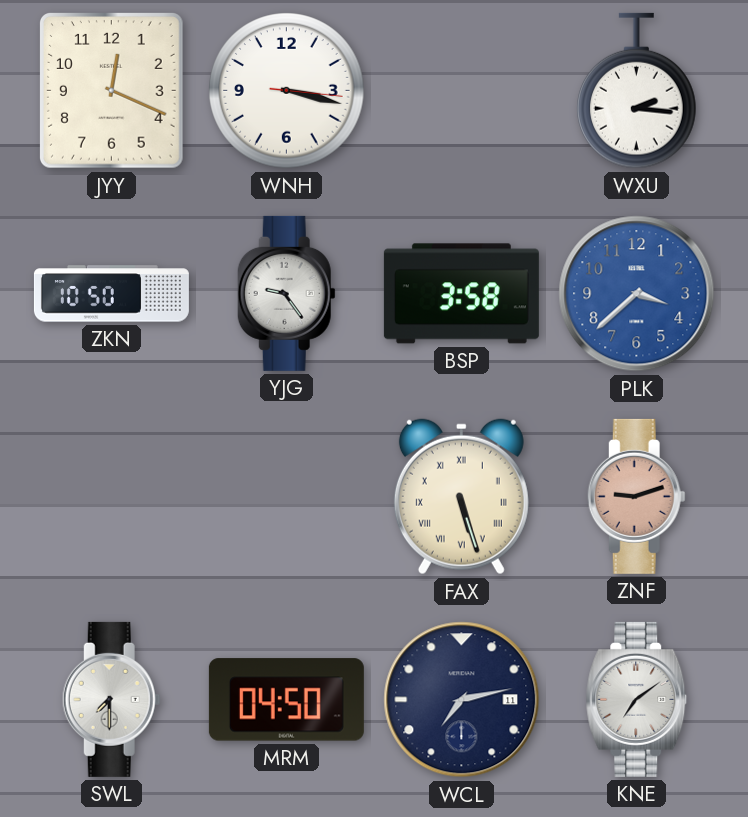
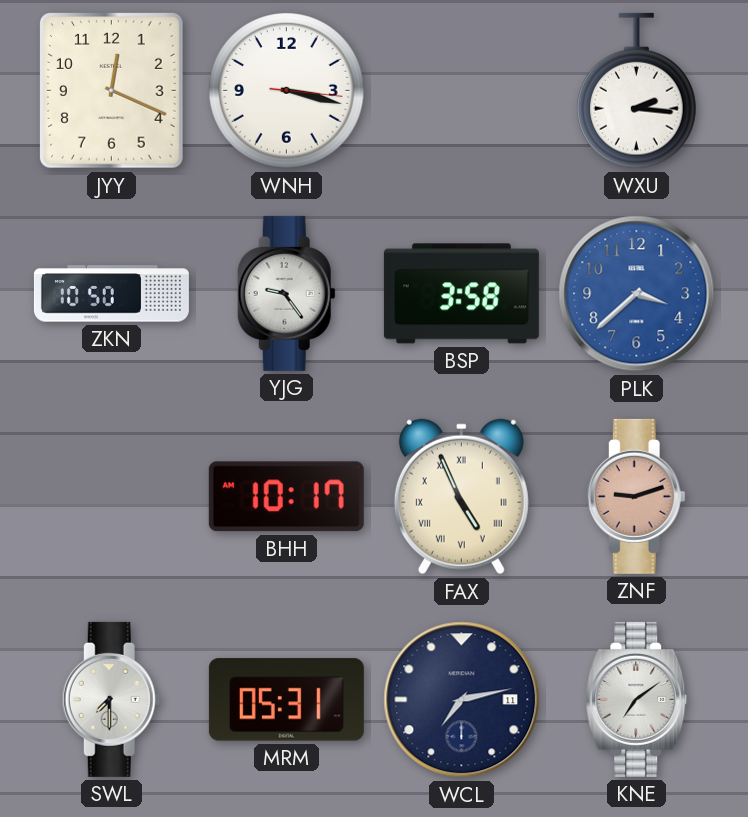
BHH: none -> 10:17
FAX: 5:27 -> 4:56
MRM: 04:50 -> 05:31
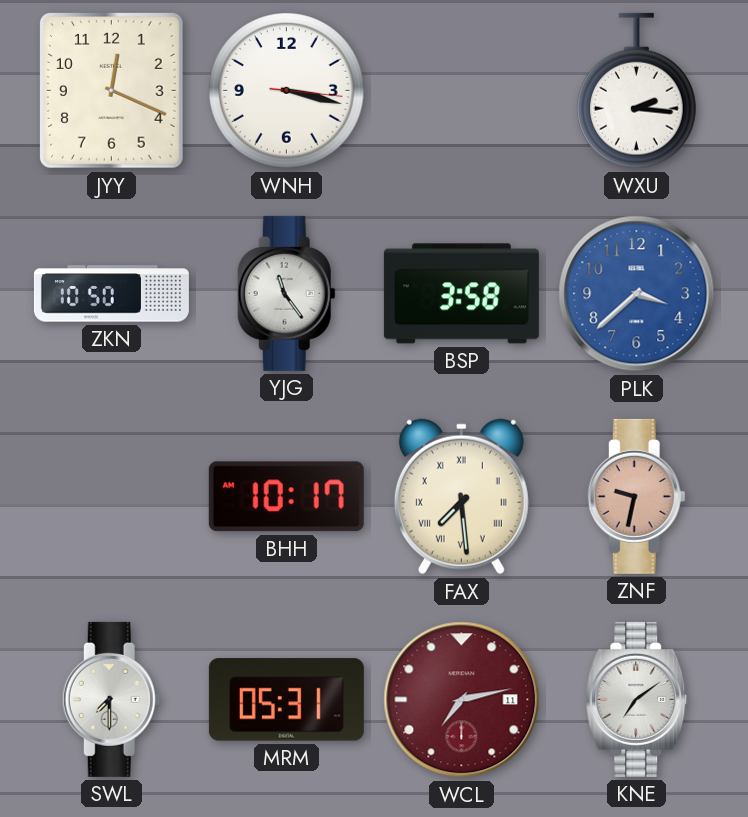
YJG: 9:24 -> 11:24
FAX: 4:56 -> 7:29
ZNF: 9:12 -> 9:32
WCL dial: navy -> burgundy
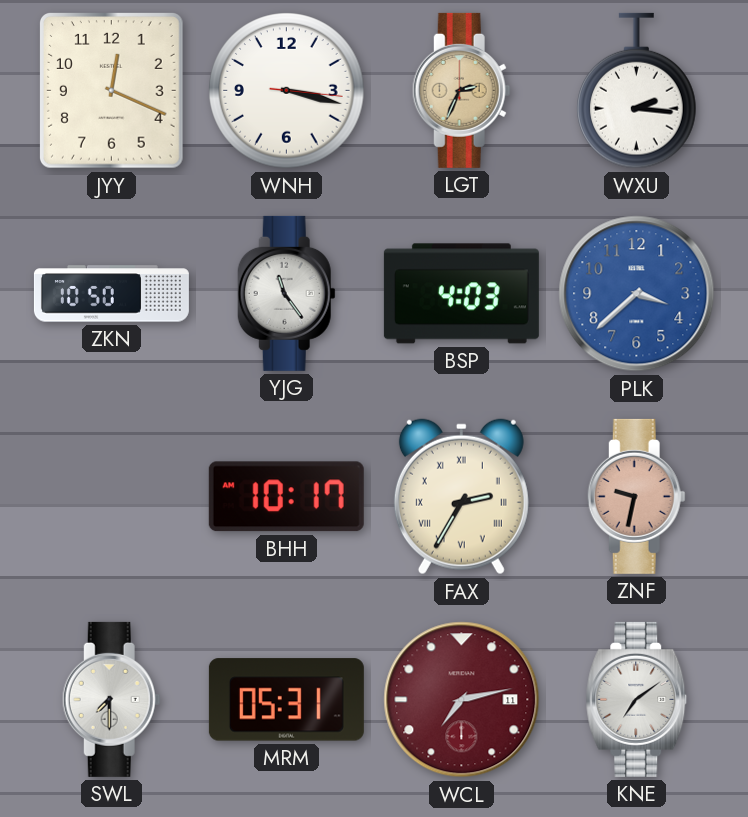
LGT: none -> 2:34
BSP: 3:58 -> 4:03
FAX: 7:29 -> 2:35
